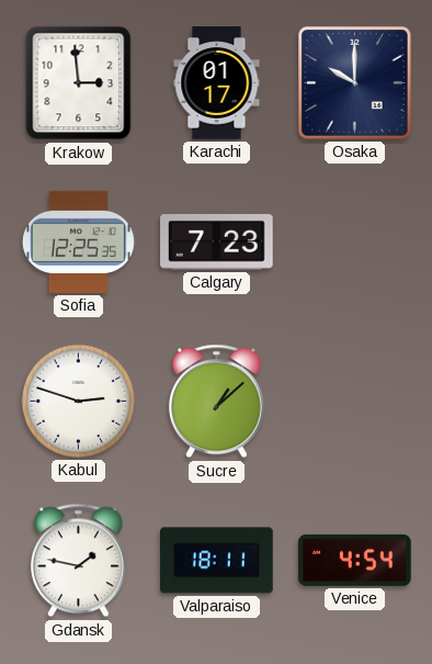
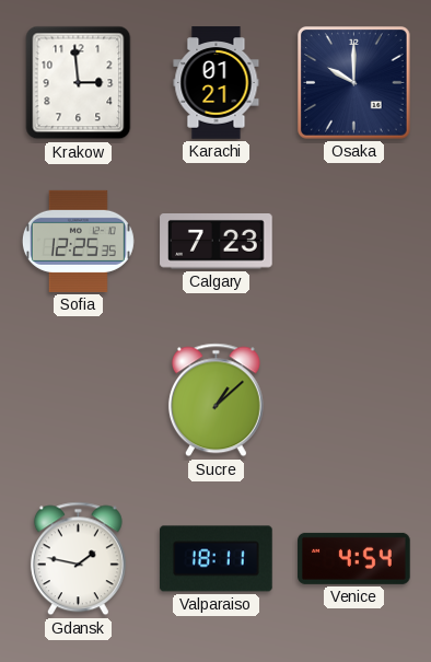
Karachi: 01:17 -> 01:21
Kabul: 2:48 -> none
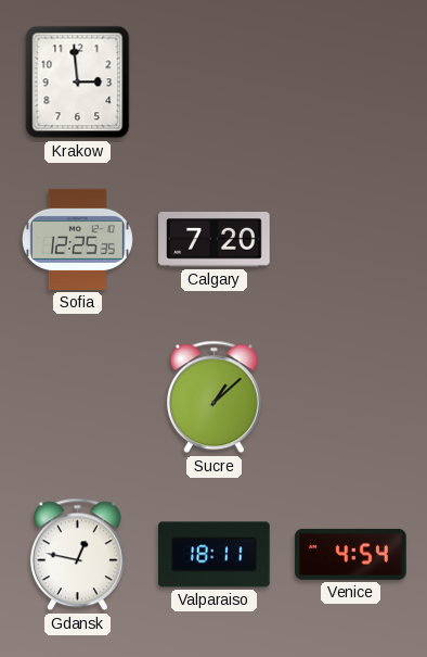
Karachi: 01:21 -> none
Osaka: 10:00 -> none
Calgary: 7:23 -> 7:20
Gdansk: 1:47 -> 12:47
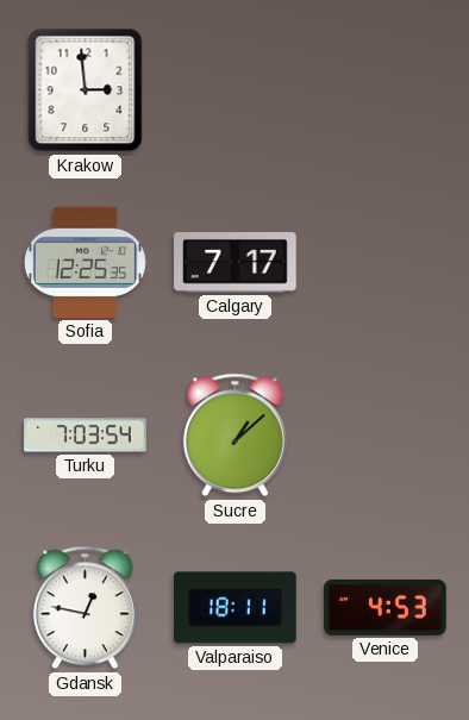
Calgary: 7:20 -> 7:17
Turku: none -> 7:03
Venice: 4:54 -> 4:53
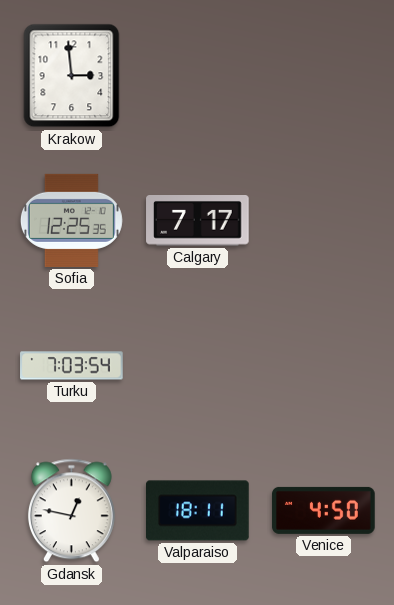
Sucre: 1:08 -> none
Venice: 4:53 -> 4:50
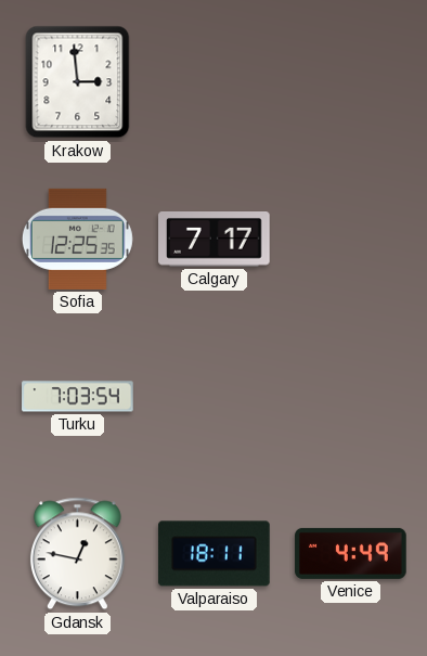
Venice: 4:50 -> 4:49
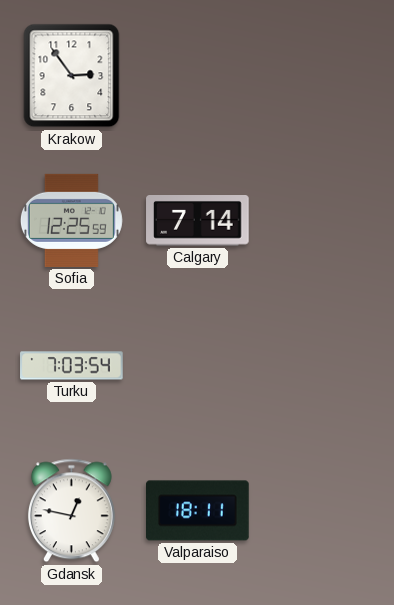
Krakow: 2:59 -> 2:54
Sofia: 12:25:35 -> 12:25:59
Calgary: 7:17 -> 7:14
Venice: 4:49 -> none
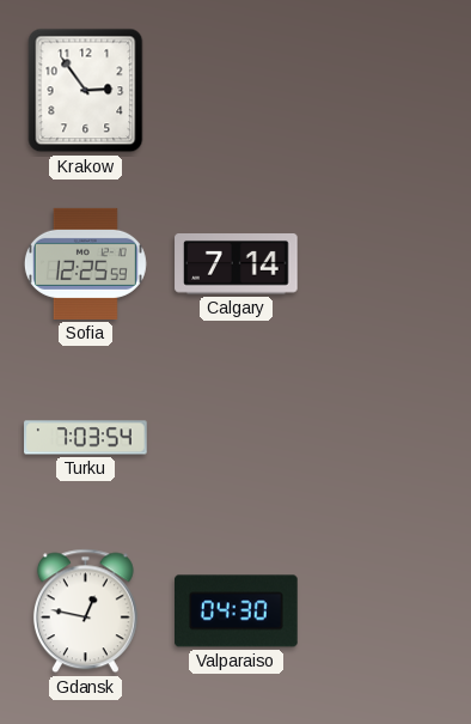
Valparaiso: 18:11 -> 04:30
